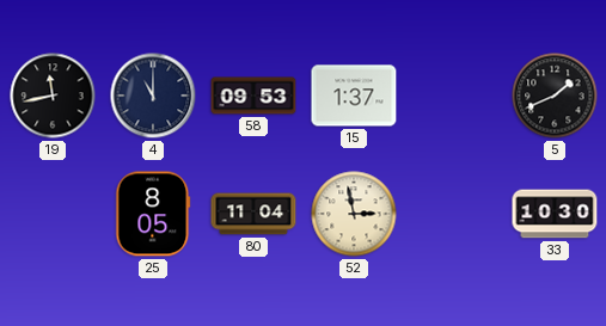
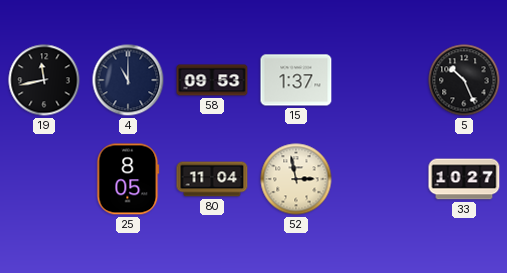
5: 1:41 -> 10:26
33: 10:30 -> 10:27
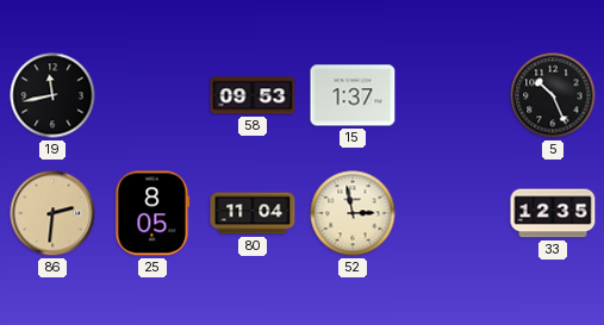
4: 11:00 -> none
86: none -> 2:31
33: 10:27 -> 12:35
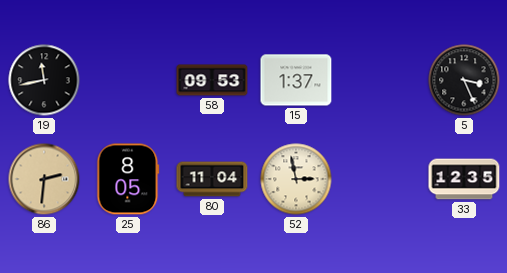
5: 10:26 -> 3:26
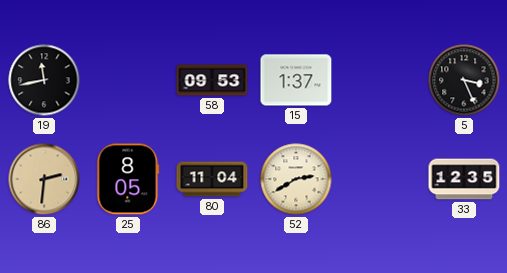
52: 2:58 -> 2:40
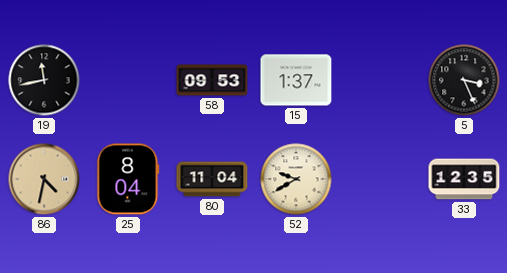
86: 2:31 -> 4:32
25: 8:05 -> 8:04
52: 2:40 -> 9:40
